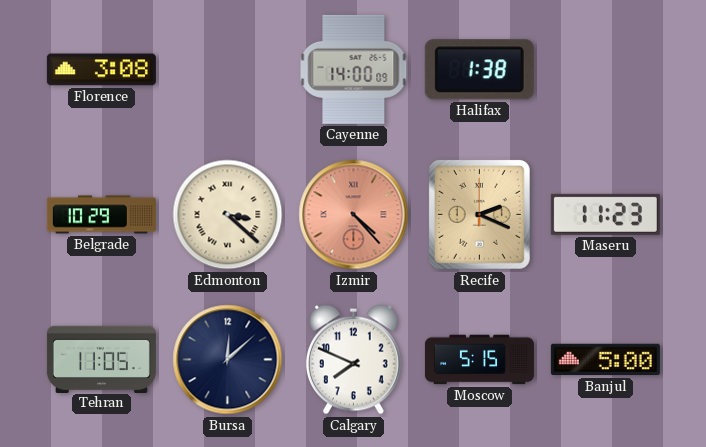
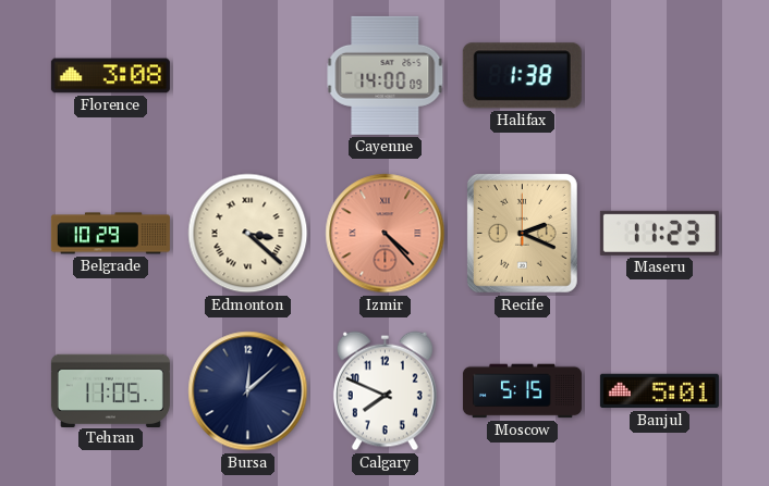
Banjul: 5:00 -> 5:01
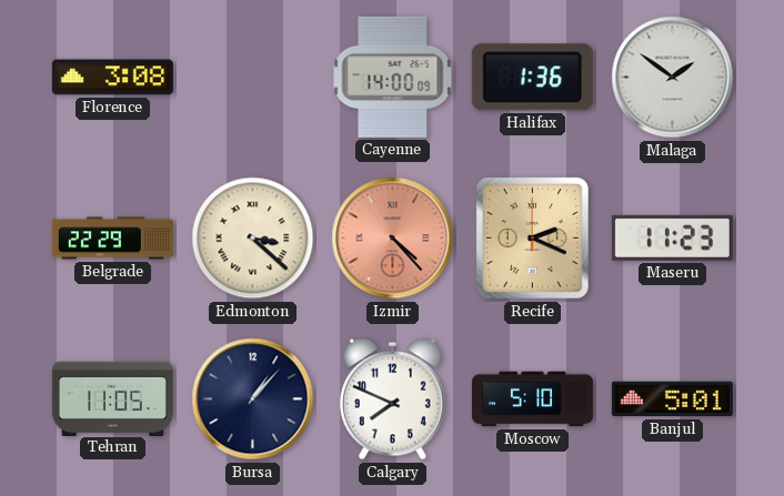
Halifax: 1:38 -> 1:36
Malaga: none -> 1:51
Belgrade: 10:29 -> 22:29
Bursa: 12:08 -> 1:07
Moscow: 5:15 -> 5:10
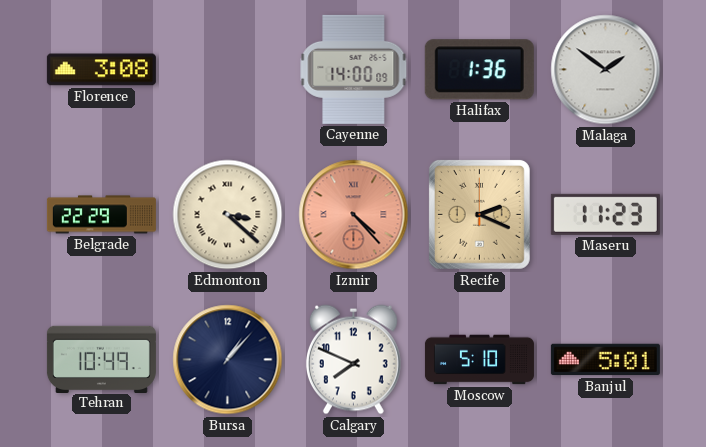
Tehran: 11:05 -> 10:49
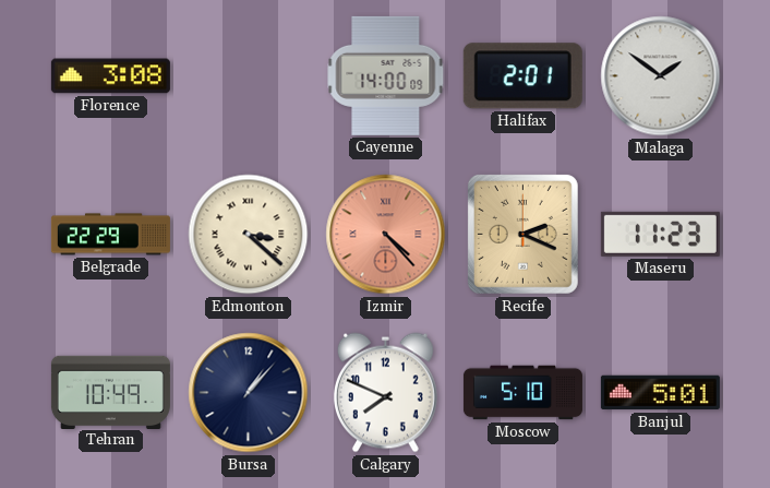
Halifax: 1:36 -> 2:01
